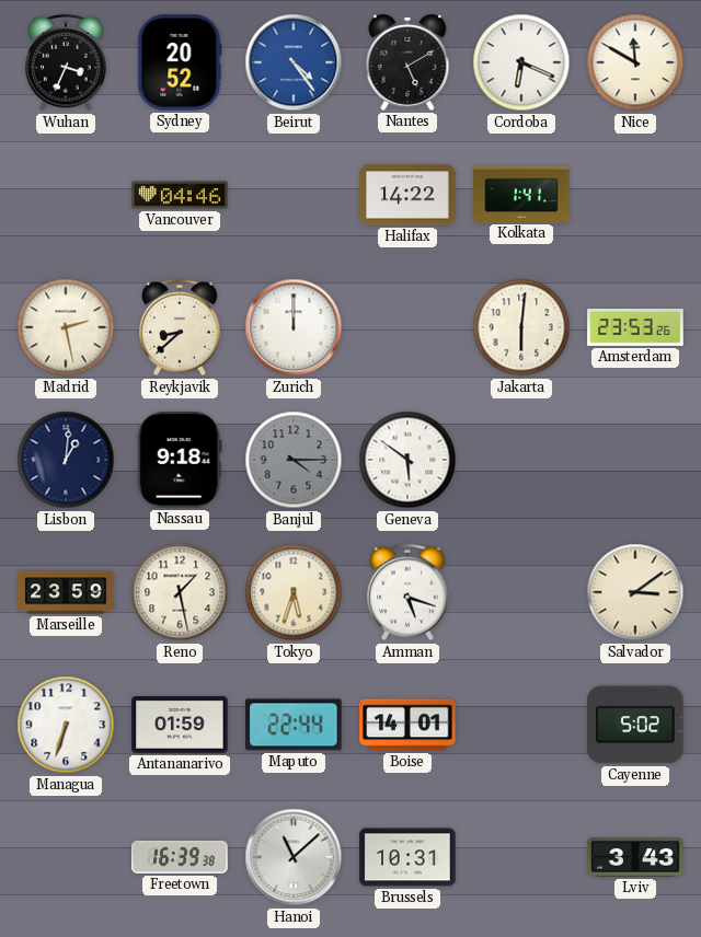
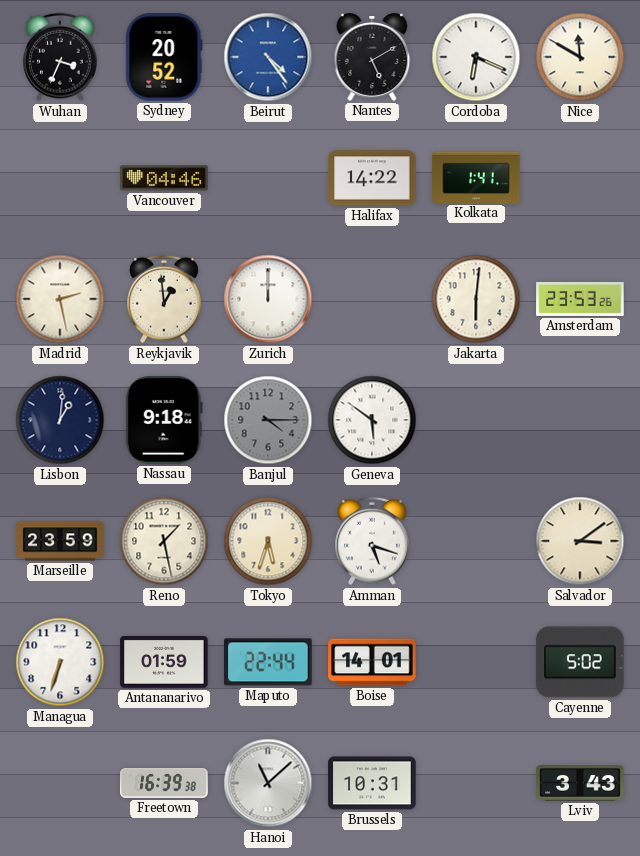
Reykjavik: 8:38 -> 12:59
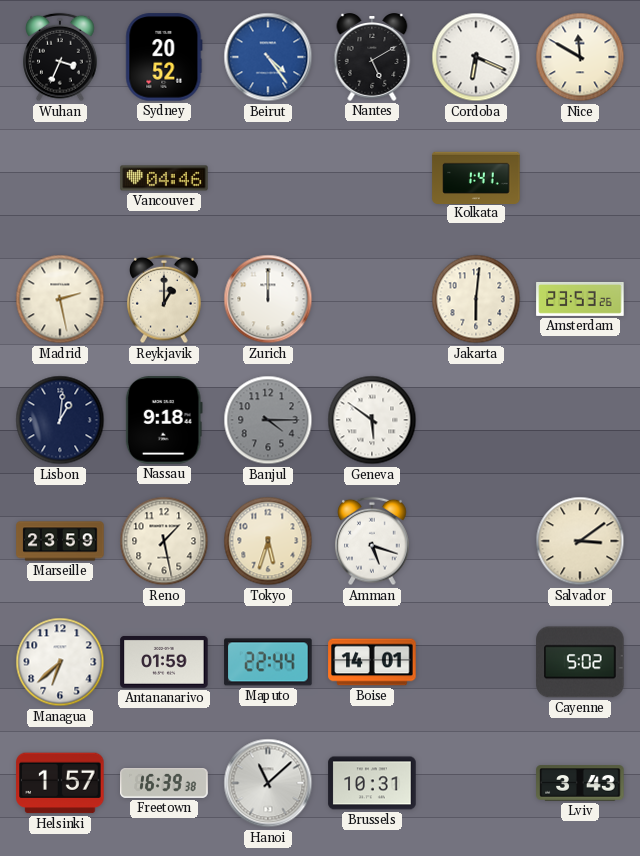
Halifax: 14:22 -> none
Reykjavik: 12:59 -> 1:00
Managua: 6:33 -> 6:38
Helsinki: none -> 1:57
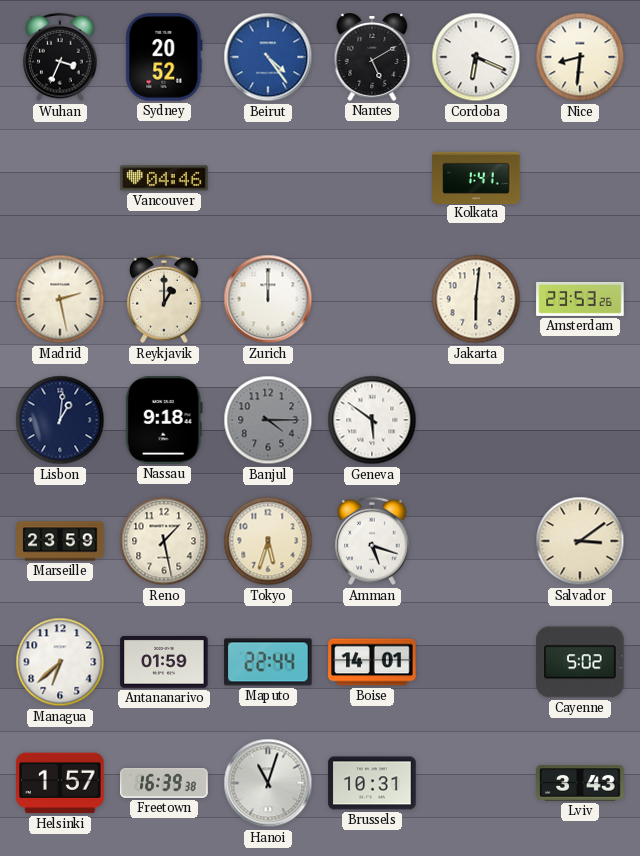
Nice: 11:50 -> 8:31
Hanoi: 11:08 -> 11:03
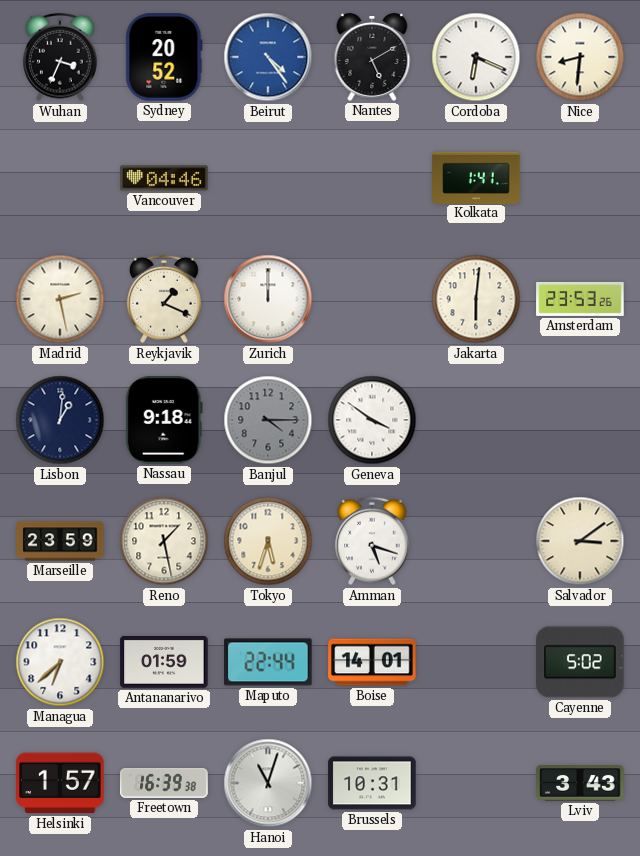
Reykjavik: 1:00 -> 1:19
Geneva: 5:51 -> 3:51
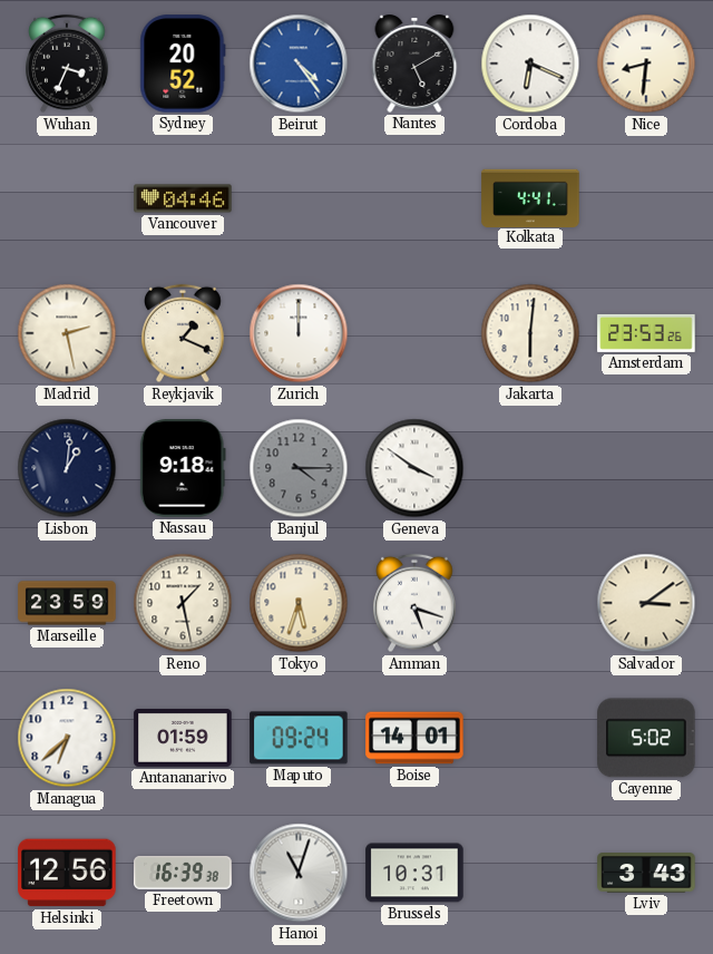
Kolkata: 1:41 -> 4:41
Maputo: 22:44 -> 09:24
Helsinki: 1:57 -> 12:56
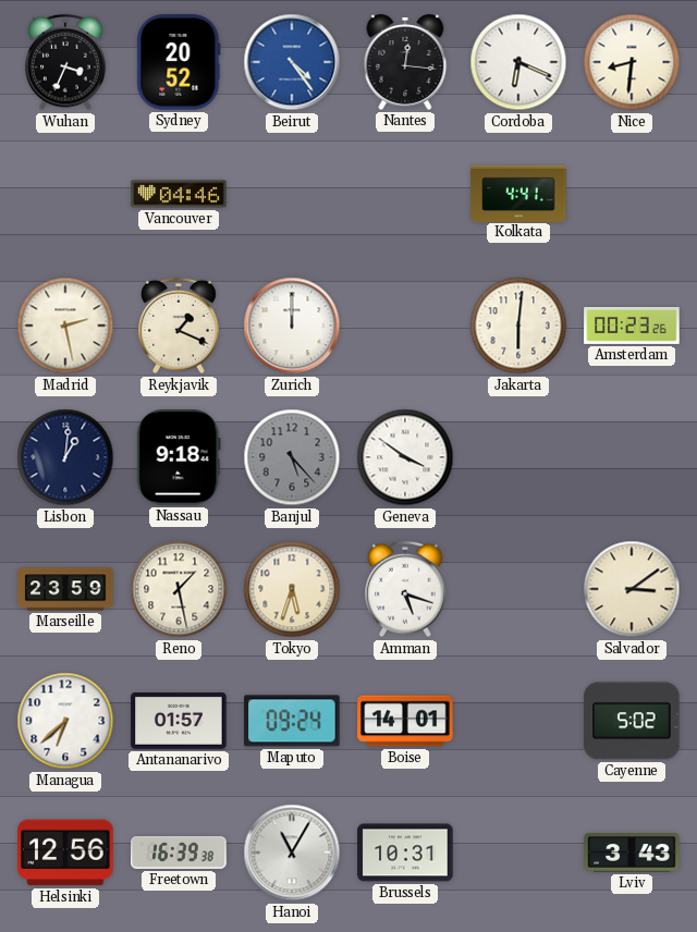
Nantes: 5:10 -> 12:16
Amsterdam: 23:53 -> 00:23
Banjul: 4:15 -> 5:23
Antananarivo: 01:59 -> 01:57
Hanoi: 11:03 -> 11:05
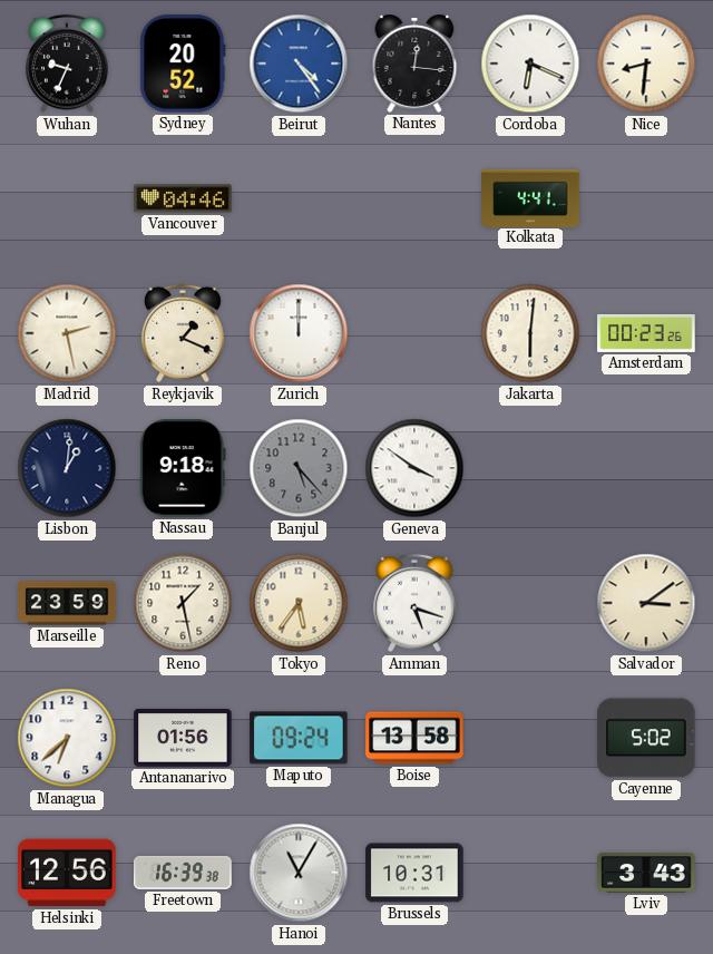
Wuhan: 3:34 -> 9:34
Tokyo: 5:33 -> 5:36
Antananarivo: 01:57 -> 01:56
Boise: 14:01 -> 13:58
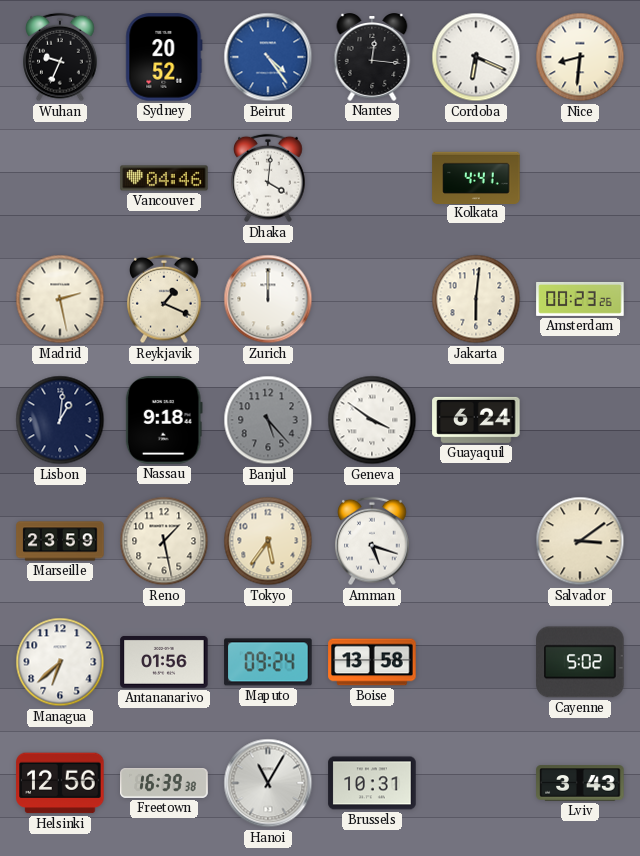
Dhaka: none -> 4:01
Guayaquil: none -> 6:24
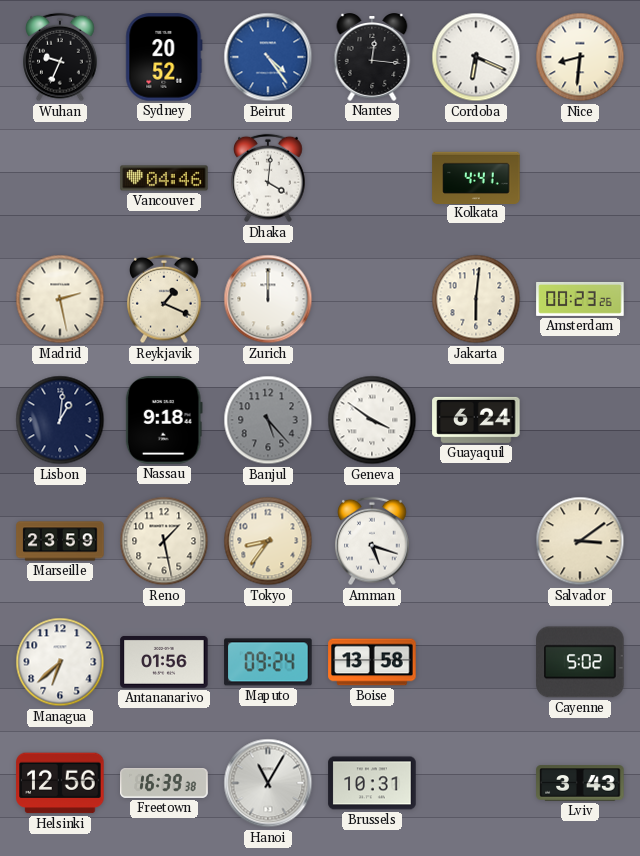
Tokyo: 5:36 -> 8:36
